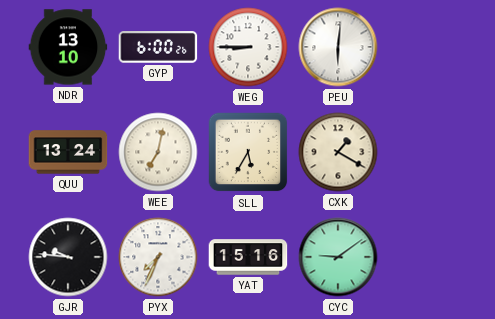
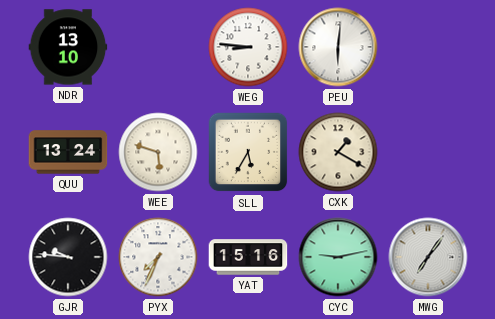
GYP: 6:00 -> none
WEG: 8:45 -> 8:46
WEE: 7:02 -> 5:48
CYC: 9:09 -> 9:13
MWG: none -> 7:06
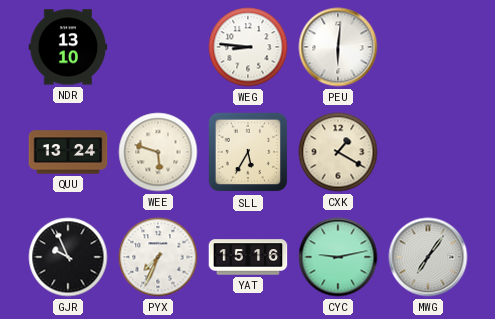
GJR: 9:46 -> 9:56
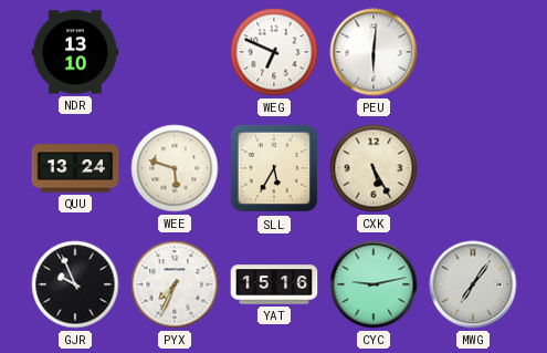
WEG: 8:46 -> 6:49
CXK: 1:20 -> 5:25
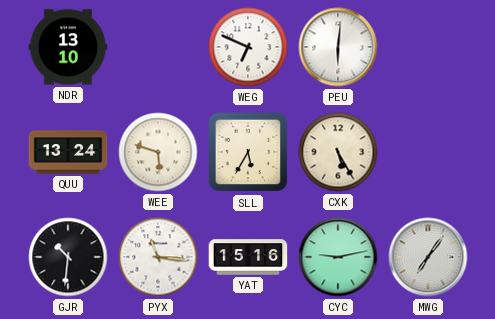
GJR: 9:56 -> 10:31
PYX: 7:34 -> 11:16
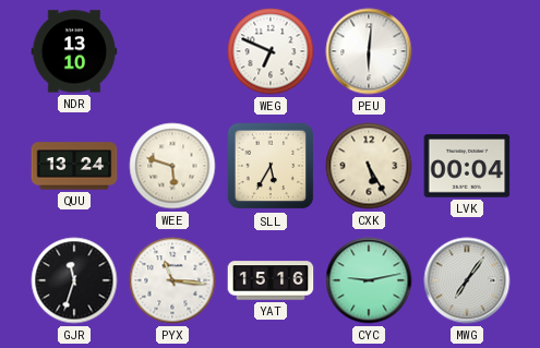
LVK: none -> 00:04
GJR: 10:31 -> 11:33
